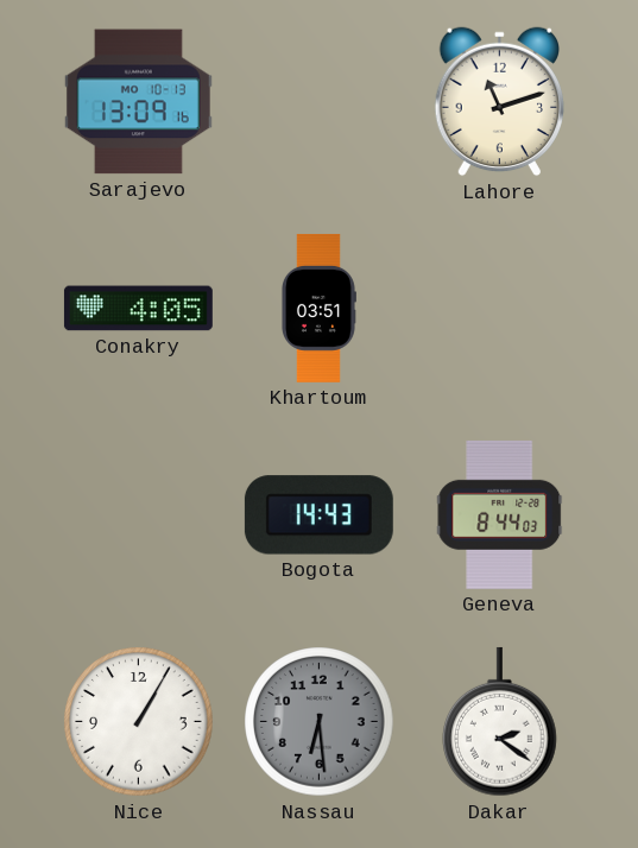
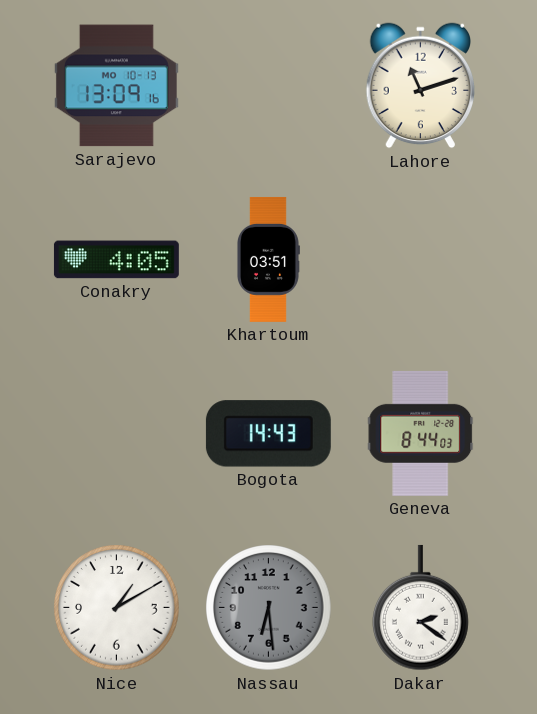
Nice: 1:05 -> 1:10
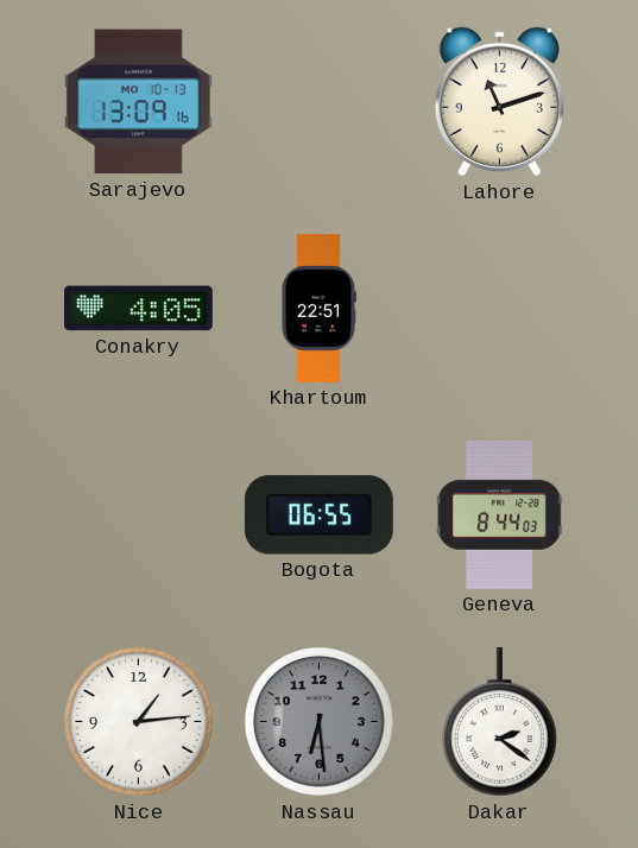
Khartoum: 03:51 -> 22:51
Bogota: 14:43 -> 06:55
Nice: 1:10 -> 1:14
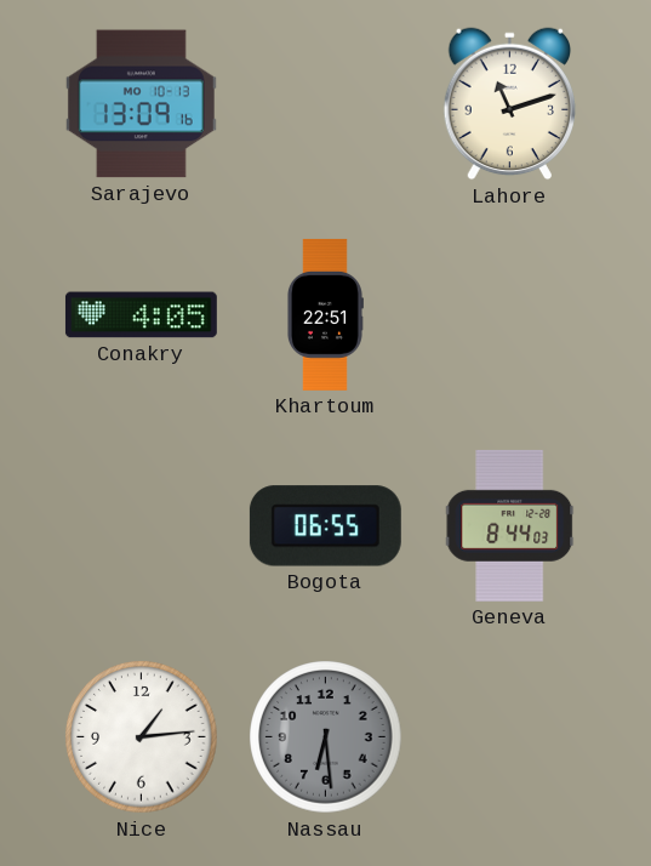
Dakar: 2:21 -> none
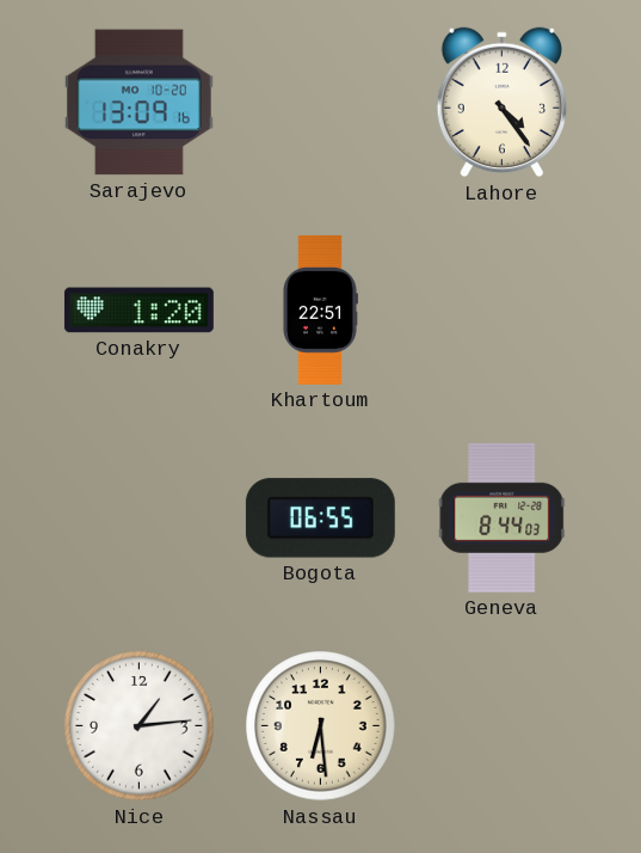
Sarajevo date: MO 10-13 -> MO 10-20
Lahore: 11:12 -> 4:24
Conakry: 4:05 -> 1:20
Nassau dial: grey -> cream
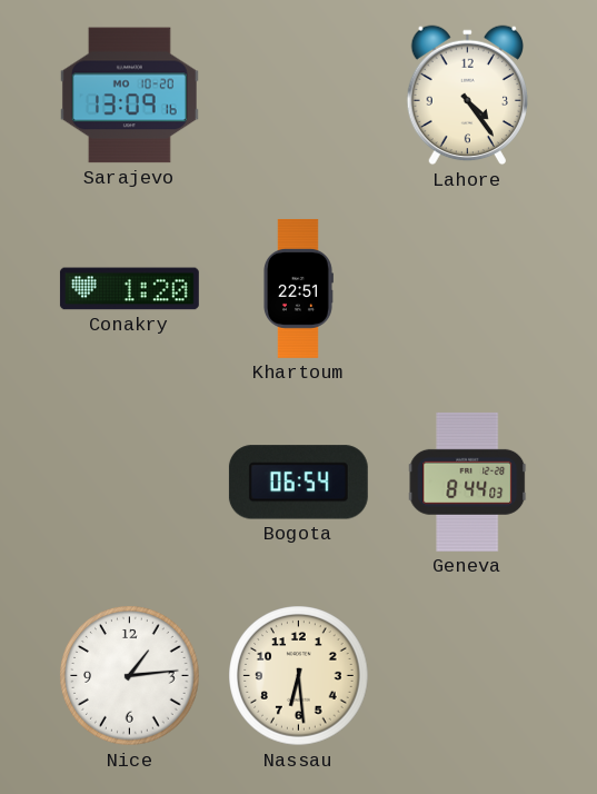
Bogota: 06:55 -> 06:54
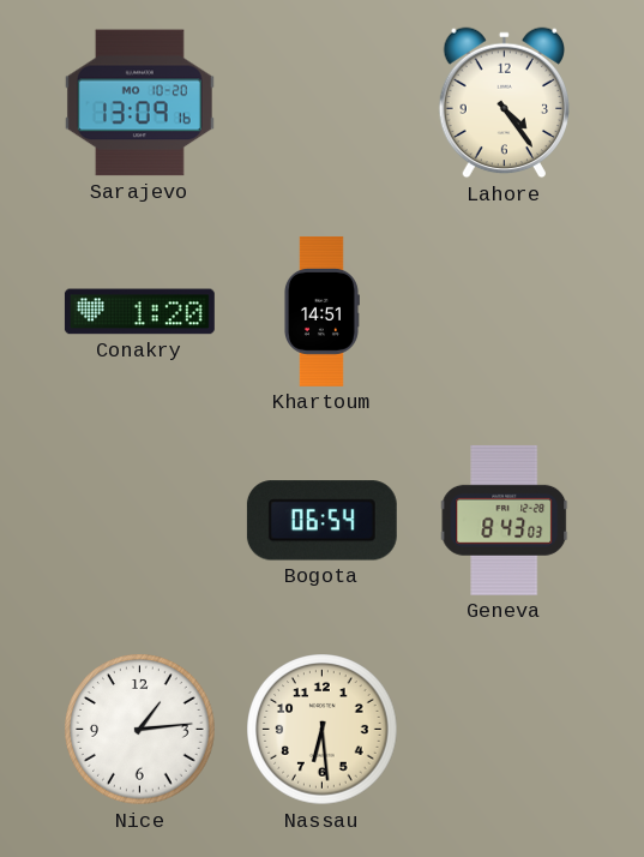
Khartoum: 22:51 -> 14:51
Geneva: 8:44 -> 8:43
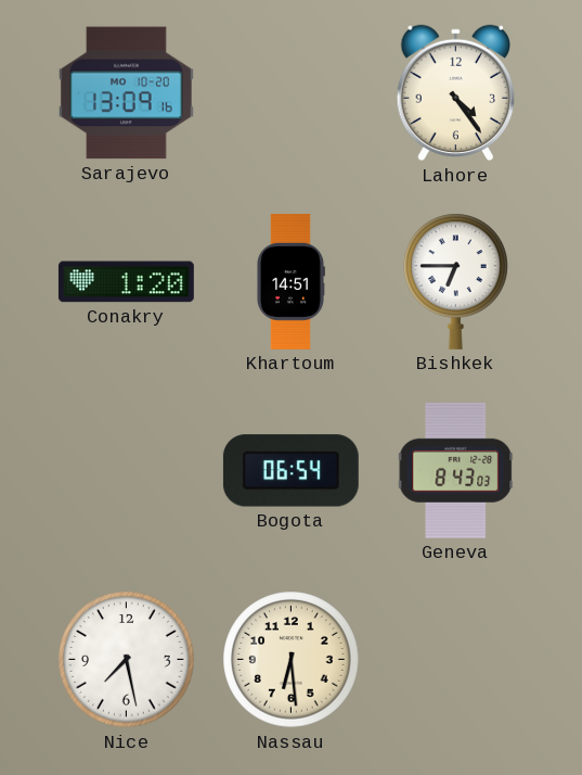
Bishkek: none -> 6:45
Nice: 1:14 -> 7:28
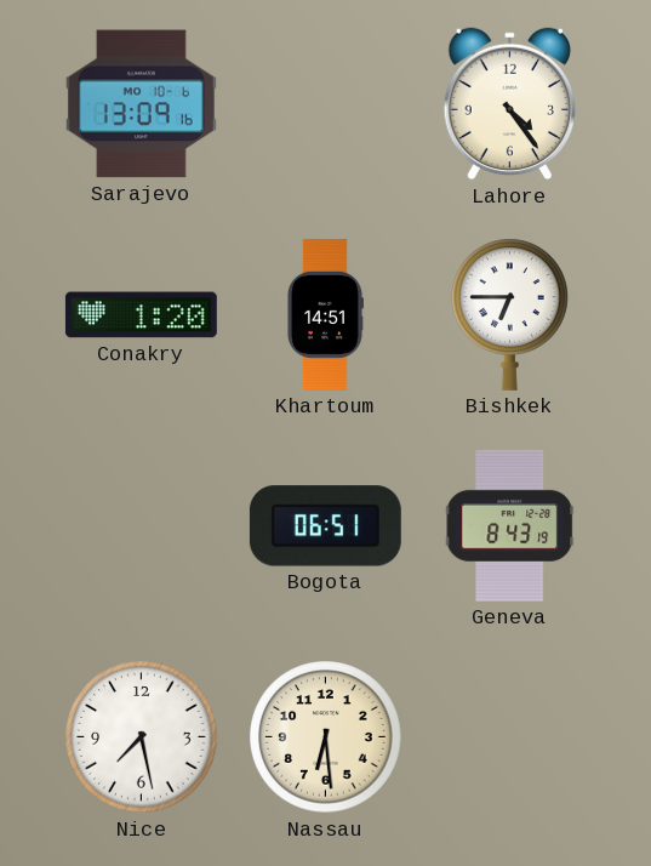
Sarajevo date: MO 10-20 -> MO 10-6
Bogota: 06:54 -> 06:51
Geneva: 8:43:03 -> 8:43:19
